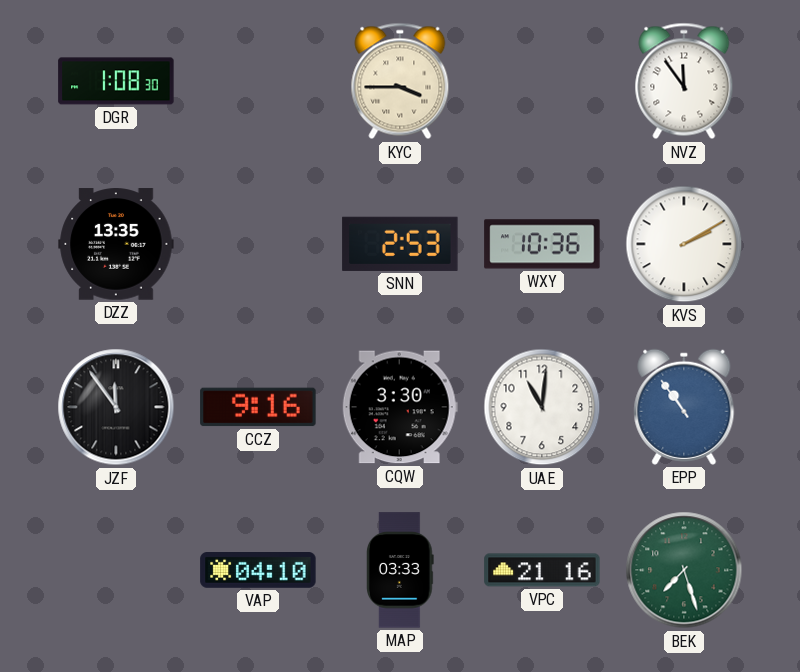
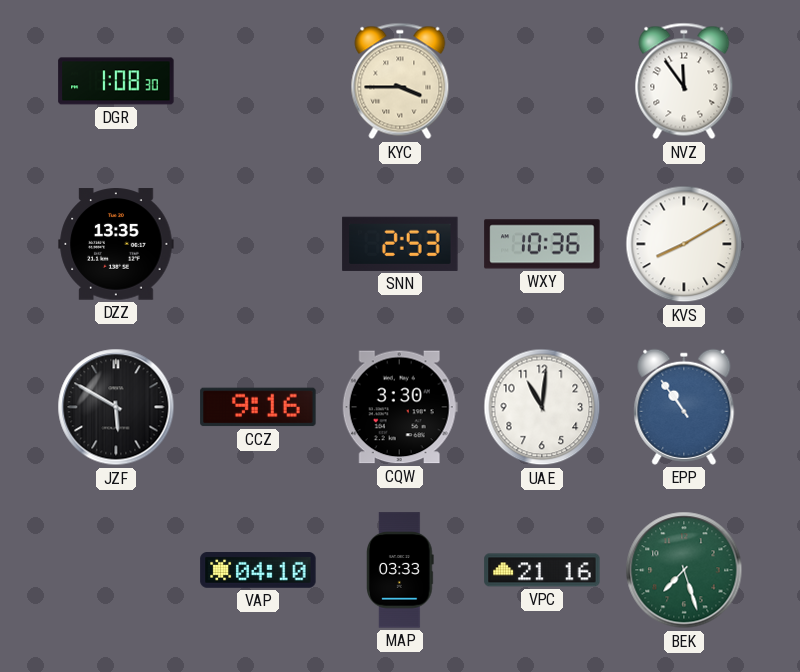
KVS: 2:10 -> 8:10
JZF: 11:54 -> 5:50
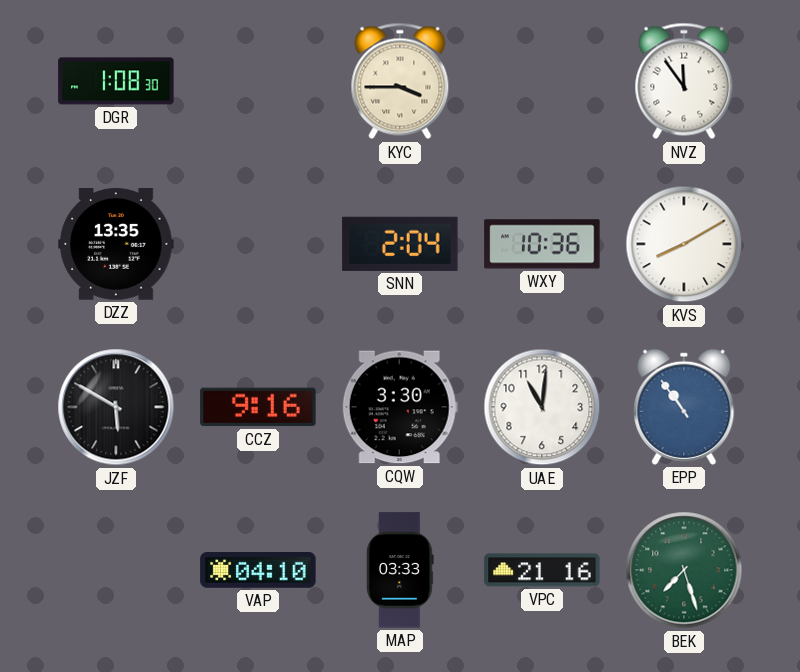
SNN: 2:53 -> 2:04
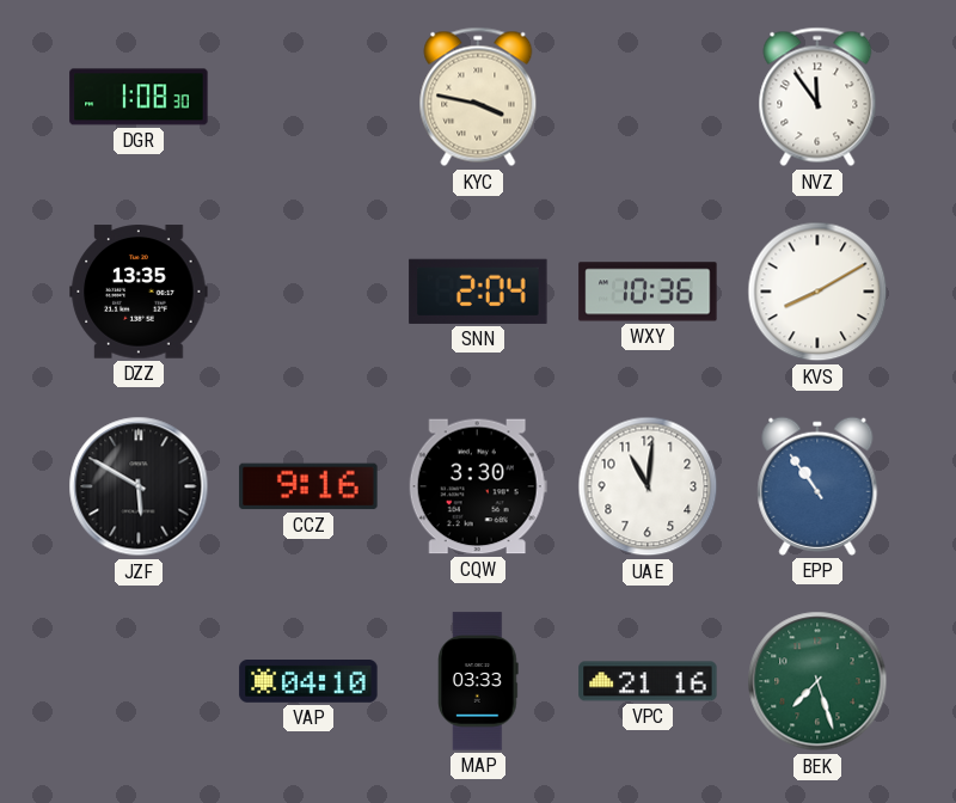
KYC: 3:45 -> 3:47
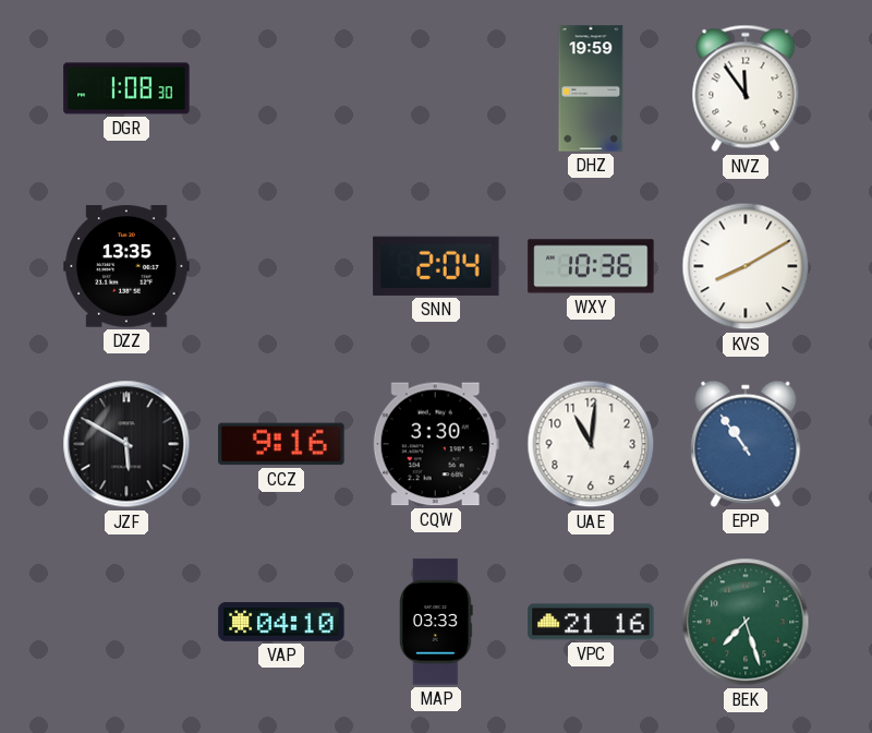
KYC: 3:47 -> none
DHZ: none -> 19:59
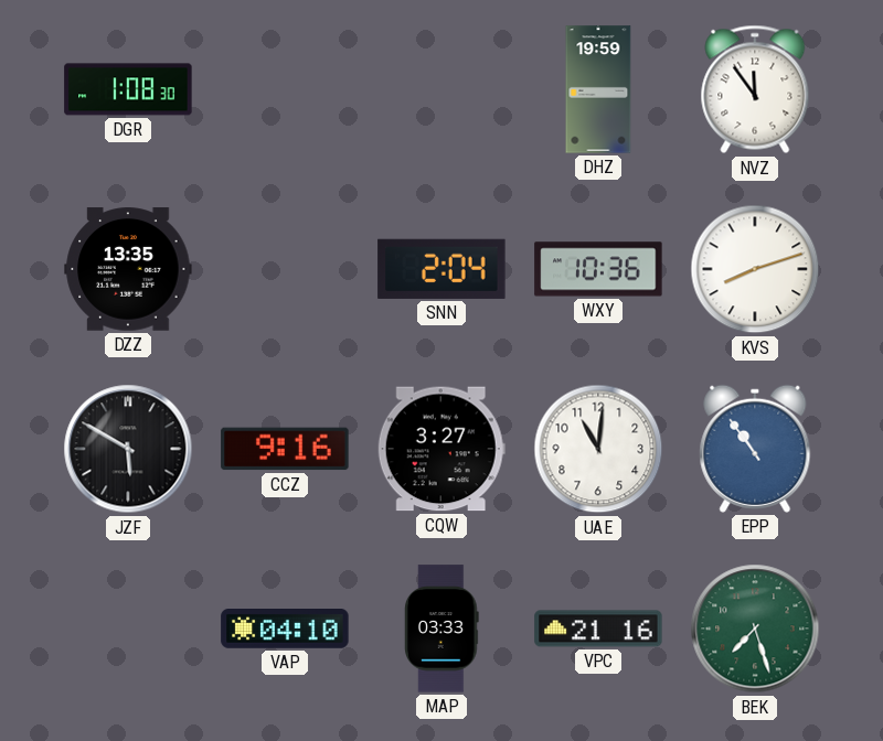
KVS: 8:10 -> 8:12
CQW: 3:30 -> 3:27
